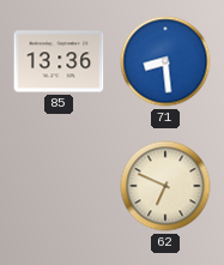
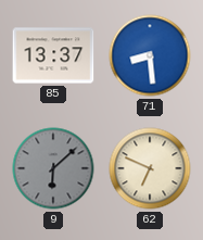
85: 13:36 -> 13:37
9: none -> 6:08
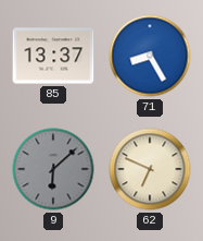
71: 8:29 -> 8:25
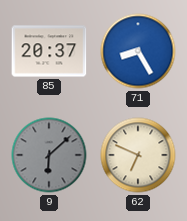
85: 13:37 -> 20:37
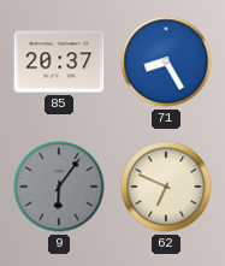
9: 6:08 -> 6:06
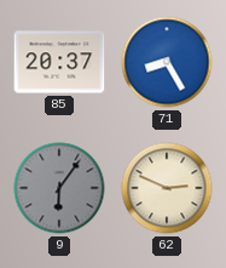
62: 6:49 -> 2:49
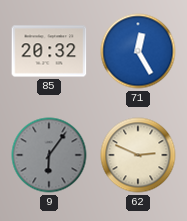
85: 20:37 -> 20:32
71: 8:25 -> 12:25
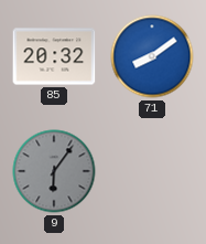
71: 12:25 -> 8:09
62: 2:49 -> none
